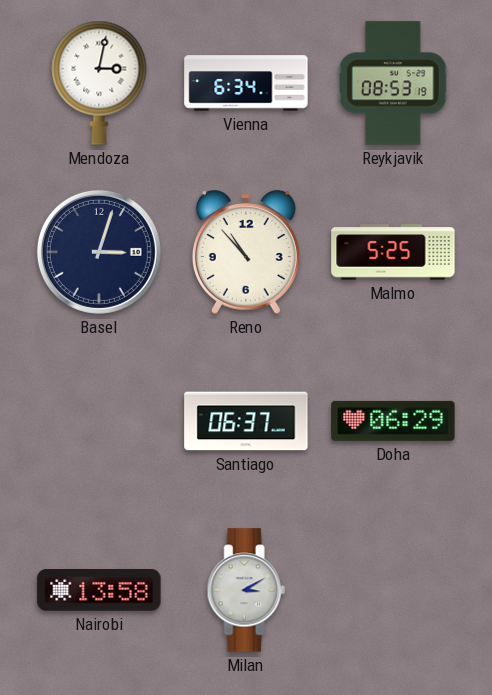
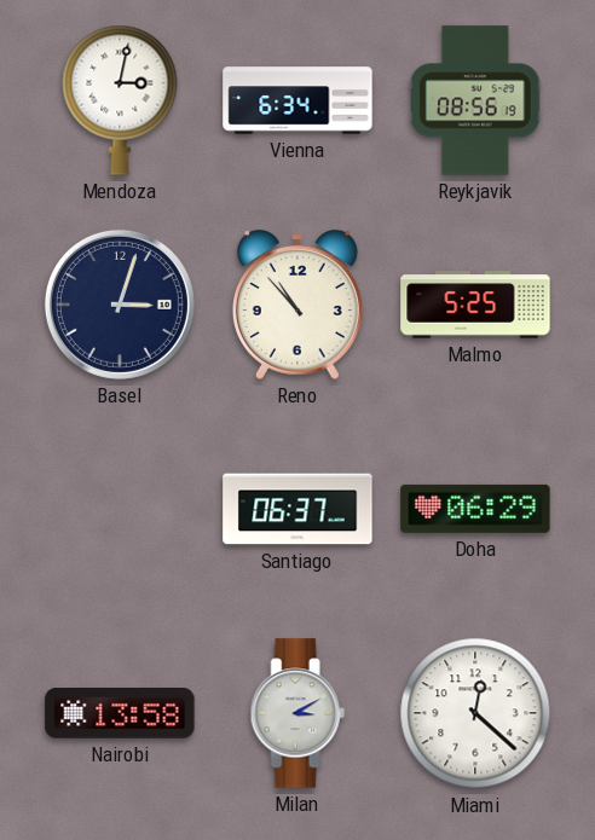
Reykjavik: 08:53 -> 08:56
Miami: none -> 12:22
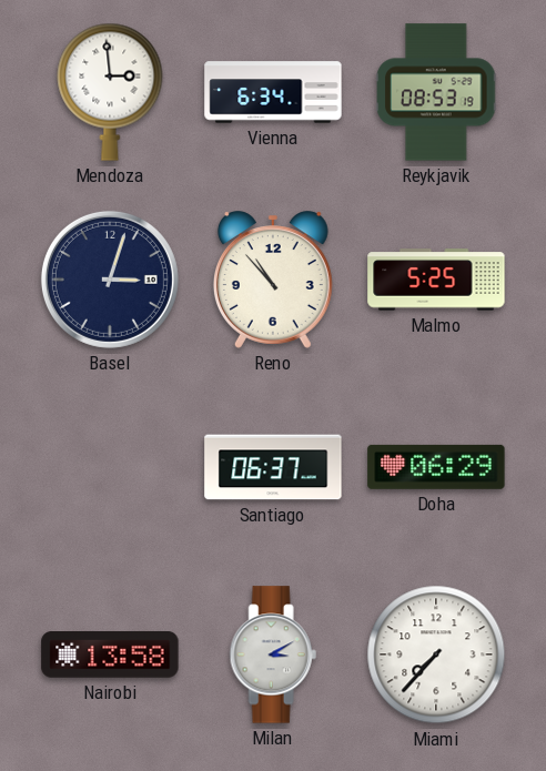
Mendoza: 3:02 -> 2:59
Reykjavik: 08:56 -> 08:53
Miami: 12:22 -> 7:37
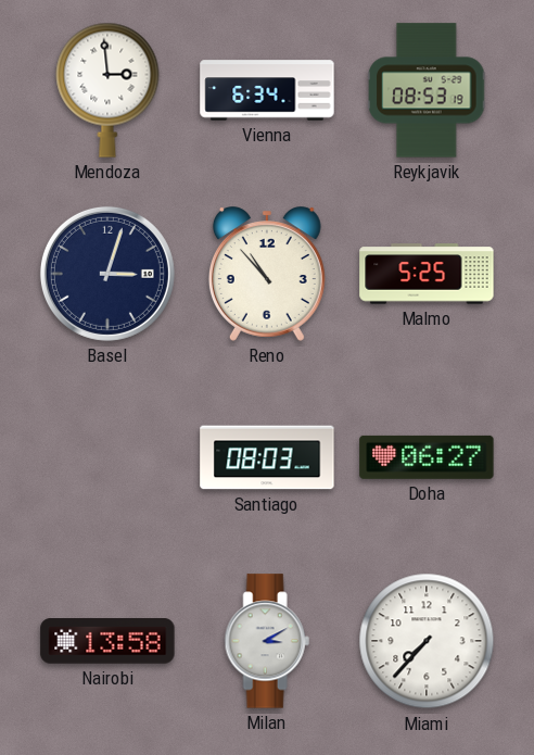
Santiago: 06:37 -> 08:03
Doha: 06:29 -> 06:27
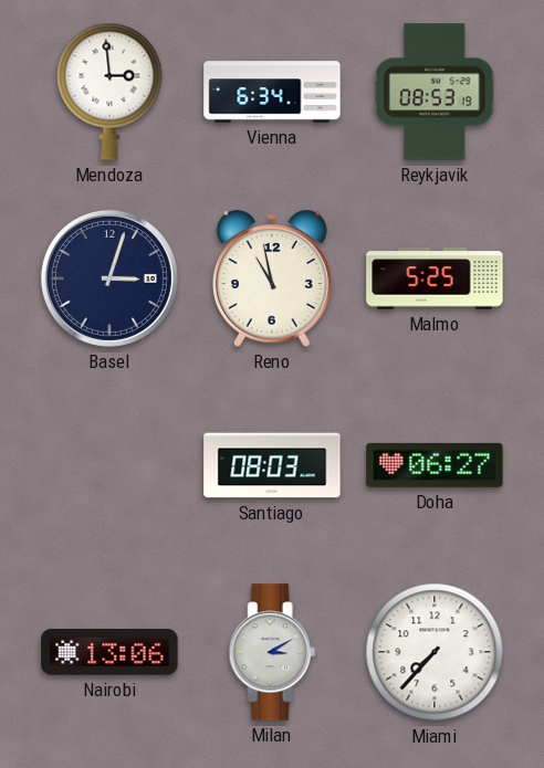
Reno: 10:53 -> 10:58
Nairobi: 13:58 -> 13:06
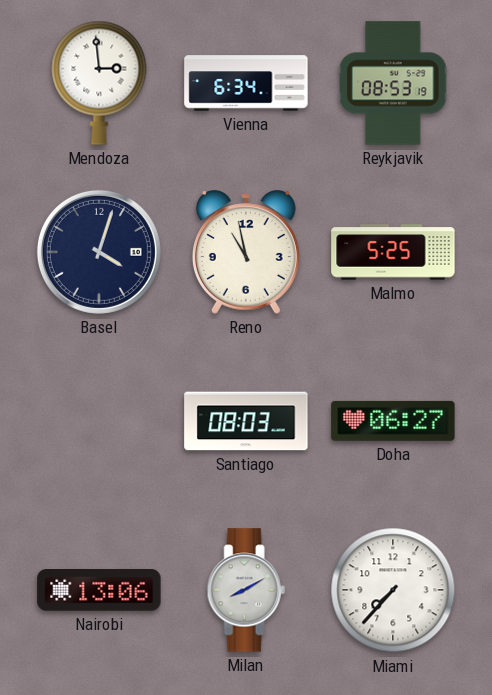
Basel: 3:03 -> 4:03
Milan: 3:10 -> 8:10
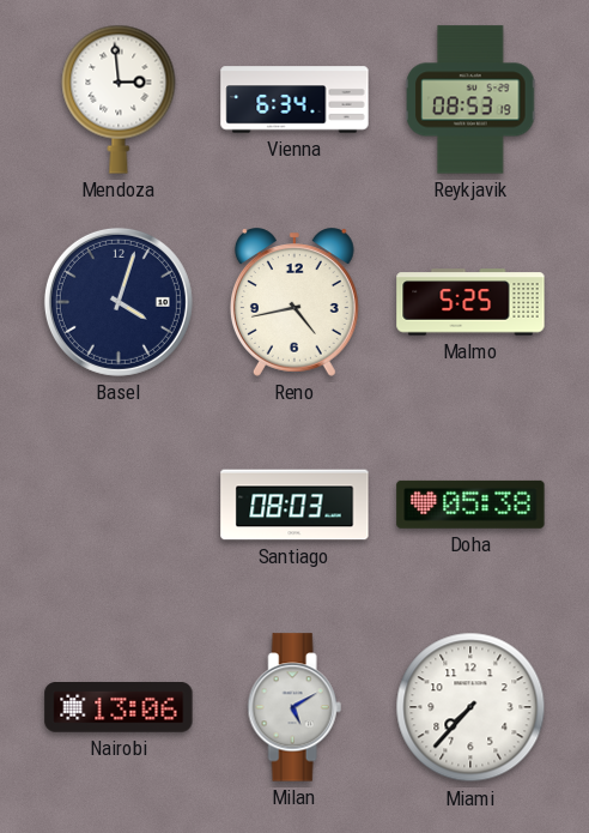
Reno: 10:58 -> 4:43
Doha: 06:27 -> 05:38
Milan: 8:10 -> 5:10
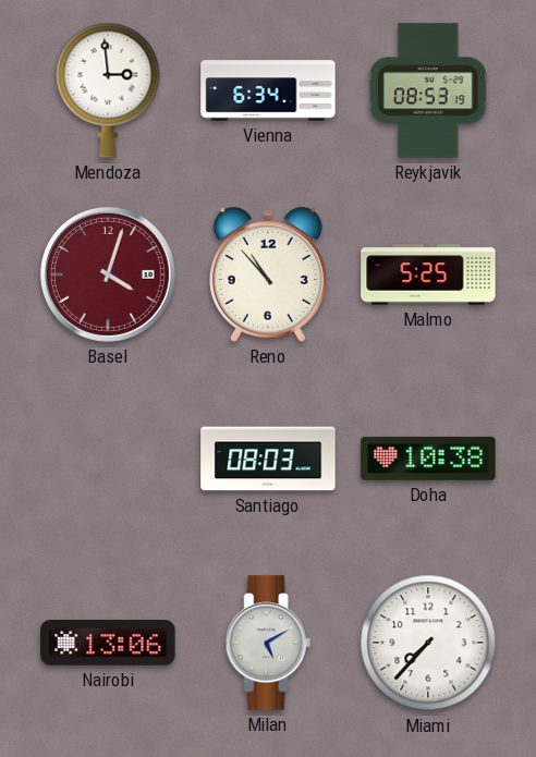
Basel dial: navy -> burgundy
Reno: 4:43 -> 10:53
Doha: 05:38 -> 10:38
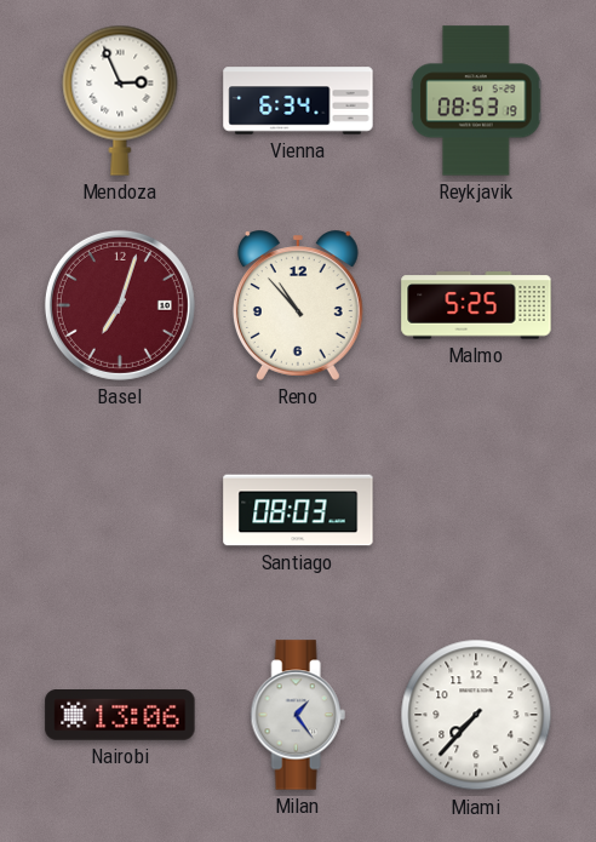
Mendoza: 2:59 -> 2:56
Basel: 4:03 -> 7:03
Doha: 10:38 -> none
Milan: 5:10 -> 1:24
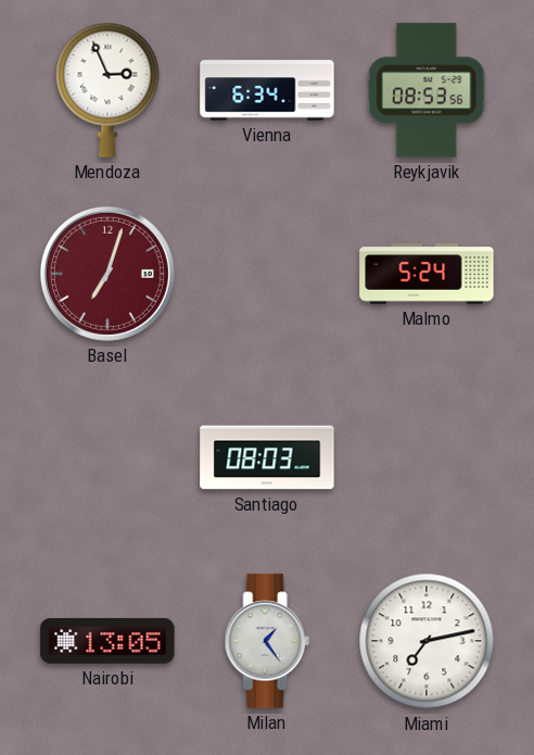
Reykjavik: 08:53:19 -> 08:53:56
Reno: 10:53 -> none
Malmo: 5:25 -> 5:24
Nairobi: 13:06 -> 13:05
Miami: 7:37 -> 7:13
